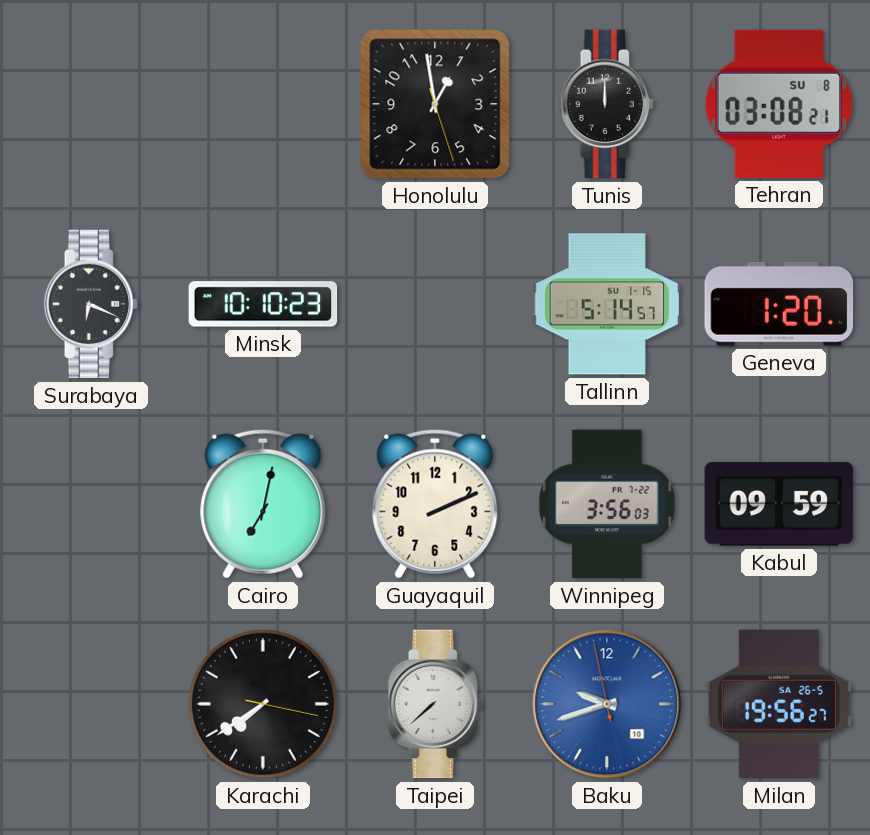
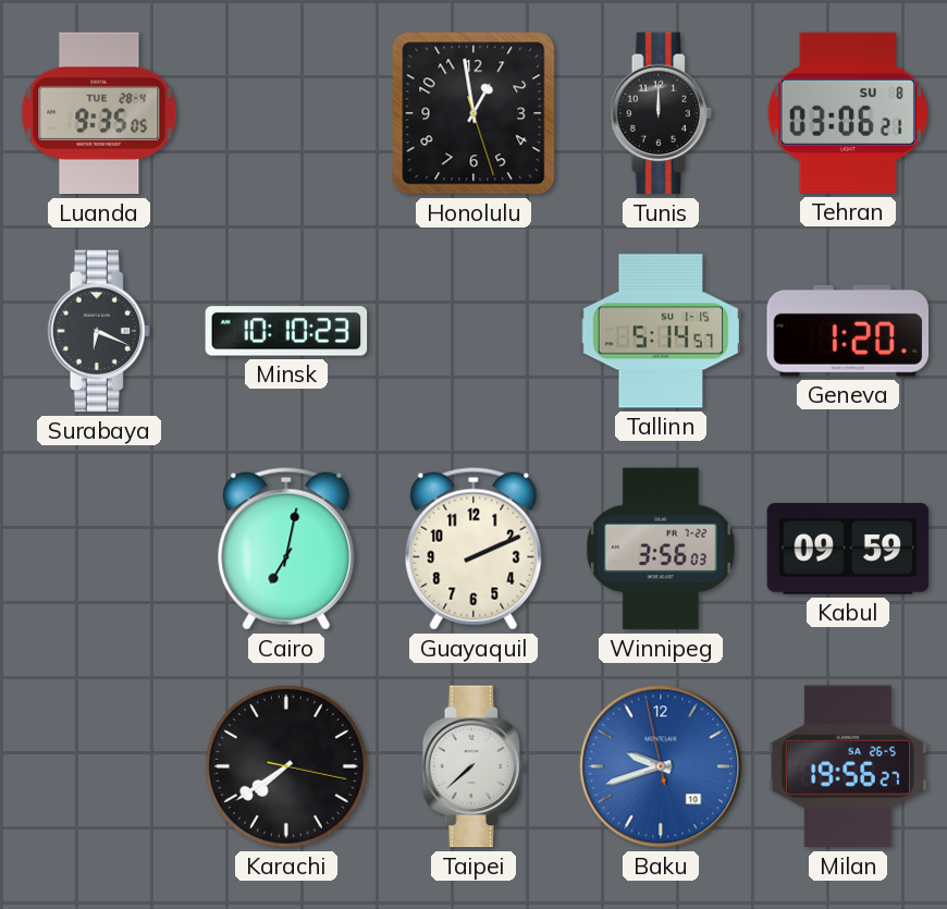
Luanda: none -> 9:35
Tehran: 03:08 -> 03:06
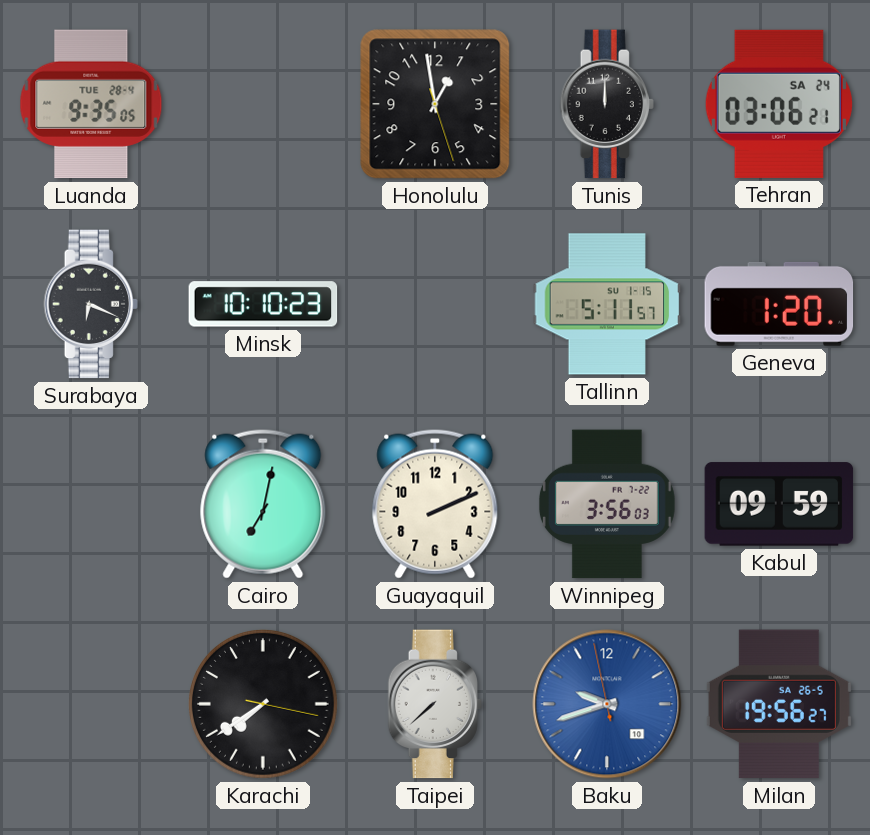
Tehran date: SU 8 -> SA 24
Tallinn: 5:14 -> 5:11
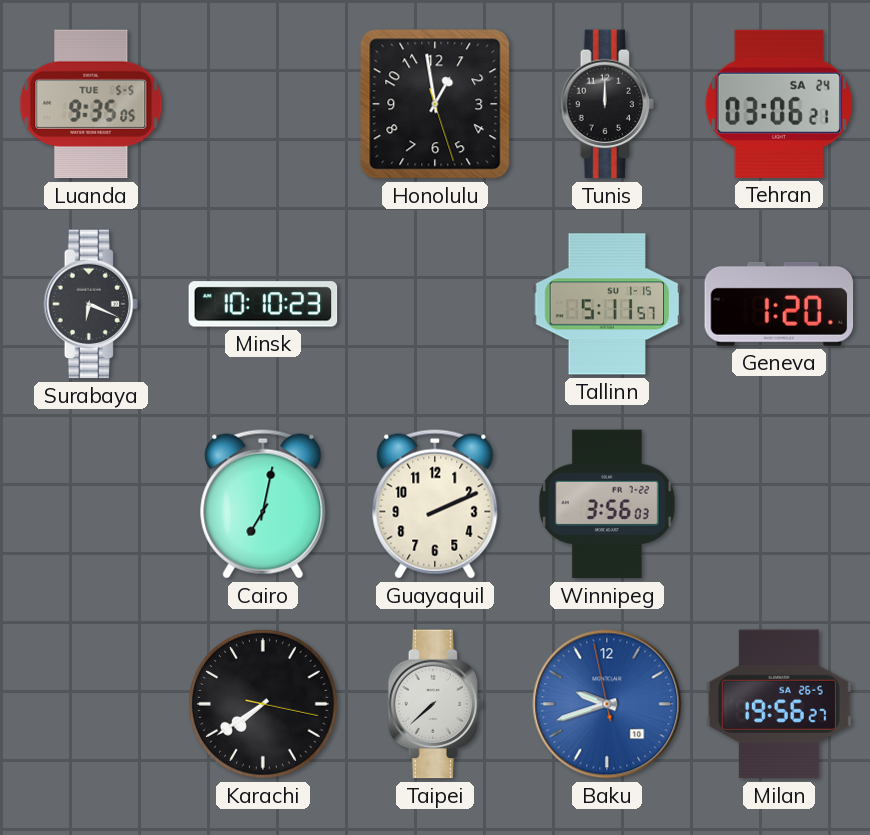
Luanda date: TUE 28-4 -> TUE 5-5
Kabul: 09:59 -> none
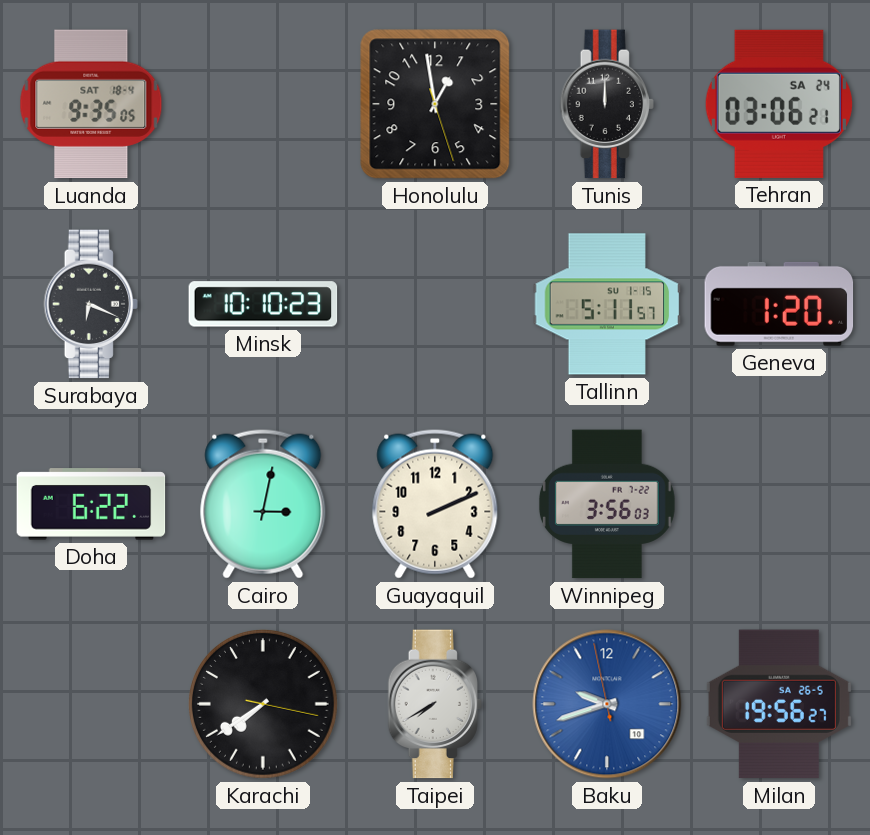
Luanda date: TUE 5-5 -> SAT 18-4
Doha: none -> 6:22
Cairo: 7:02 -> 3:02
Taipei: 7:38 -> 7:40
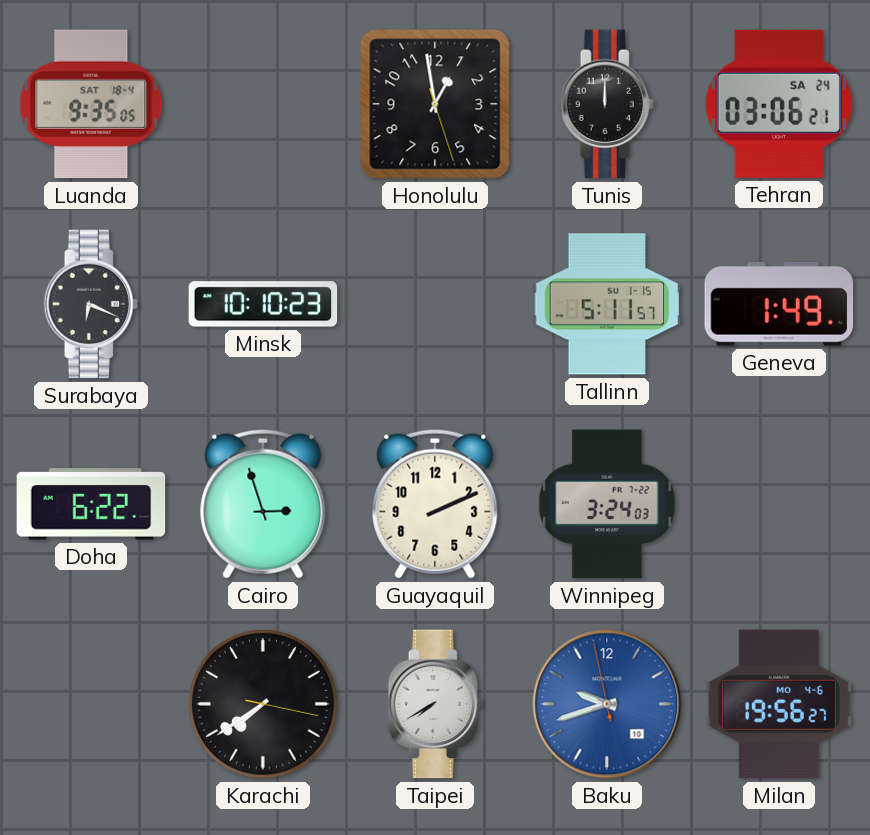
Geneva: 1:20 -> 1:49
Cairo: 3:02 -> 2:57
Winnipeg: 3:56 -> 3:24
Milan date: SA 26-5 -> MO 4-6
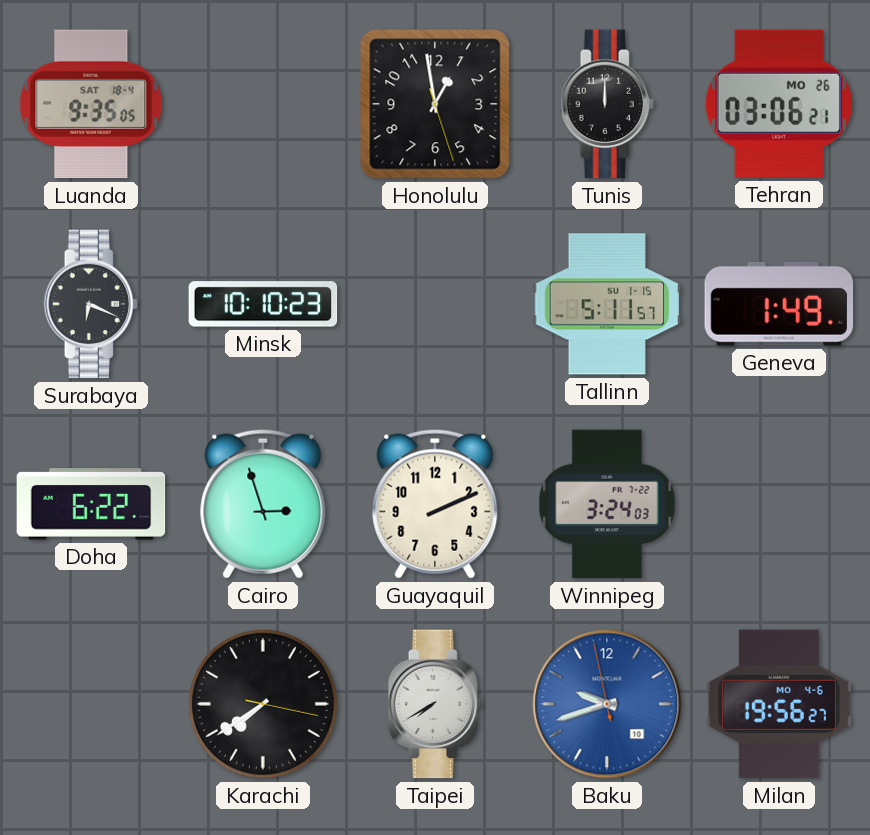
Tehran date: SA 24 -> MO 26
